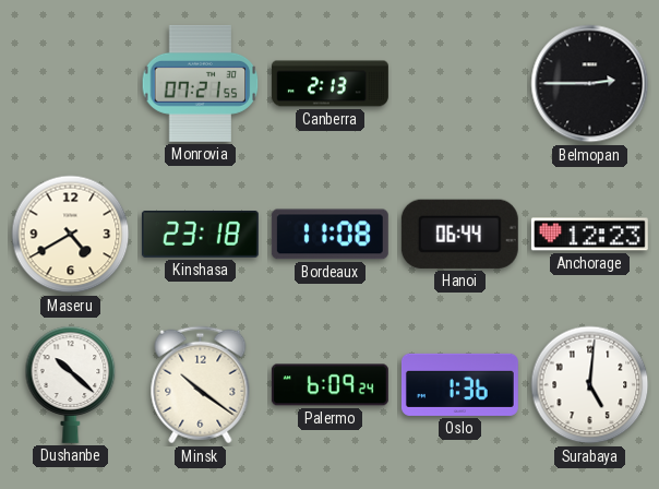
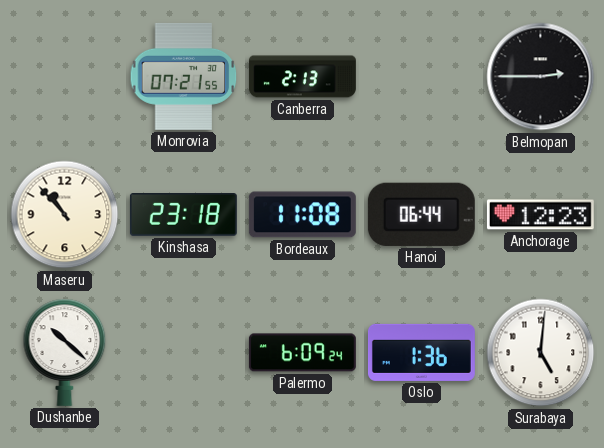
Maseru: 4:40 -> 10:53
Minsk: 10:21 -> none
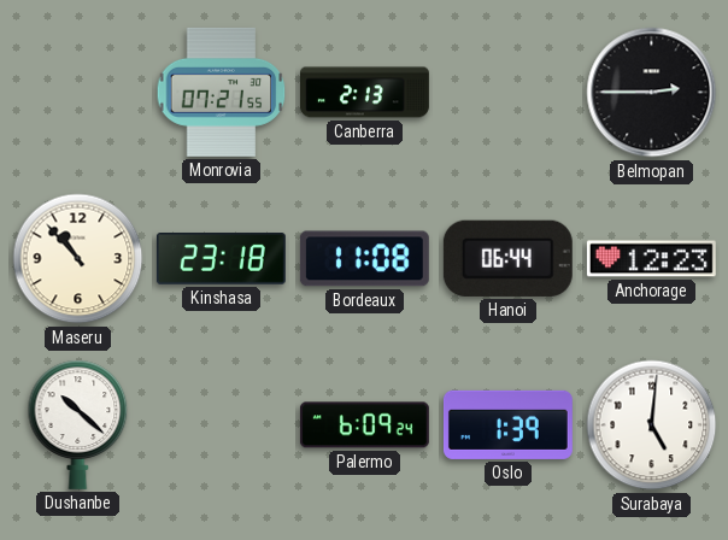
Oslo: 1:36 -> 1:39
